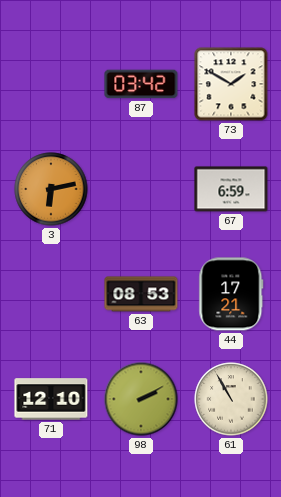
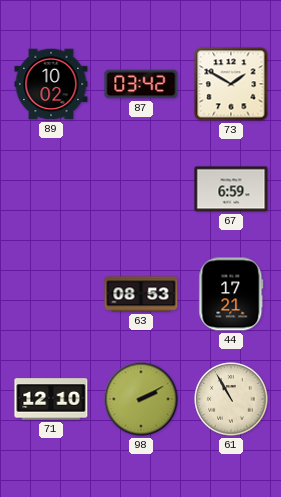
89: none -> 10:02
3: 6:13 -> none
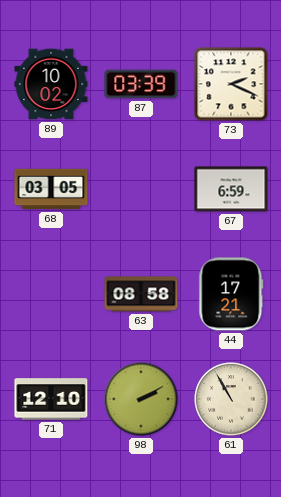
87: 03:42 -> 03:39
73: 1:50 -> 2:19
68: none -> 03:05
63: 08:53 -> 08:58
